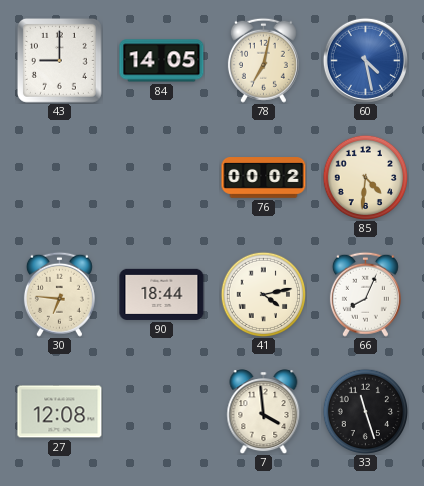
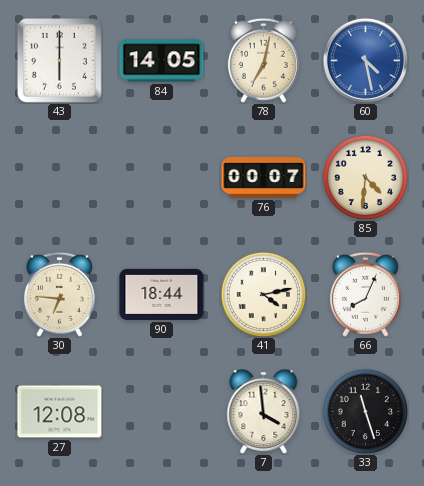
43: 9:00 -> 6:00
76: 00:02 -> 00:07
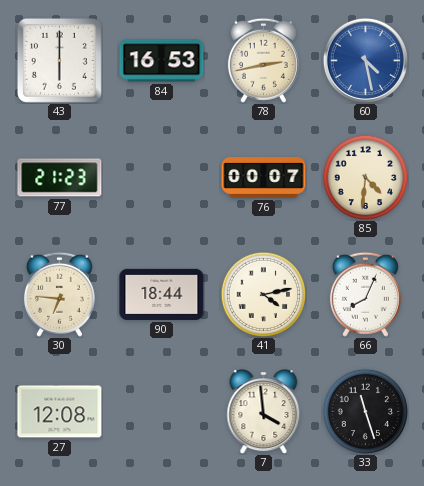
84: 14:05 -> 16:53
78: 7:02 -> 2:43
77: none -> 21:23
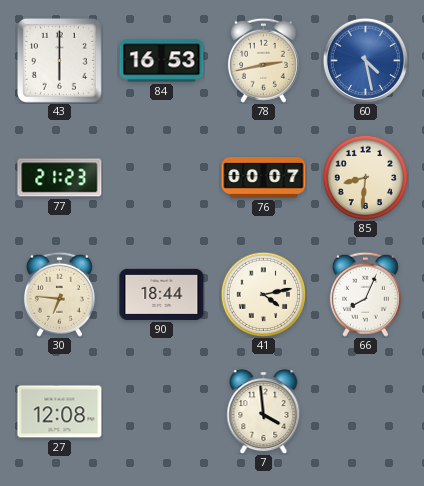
85: 4:31 -> 8:31
33: 11:27 -> none
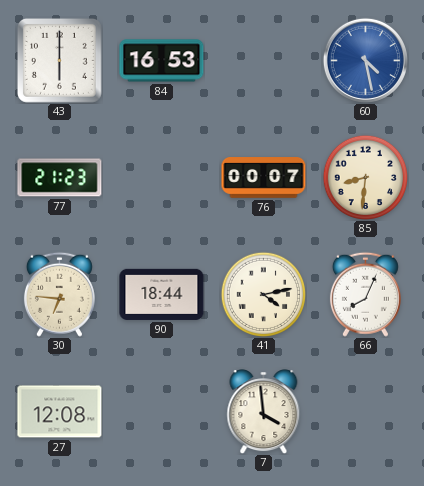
78: 2:43 -> none
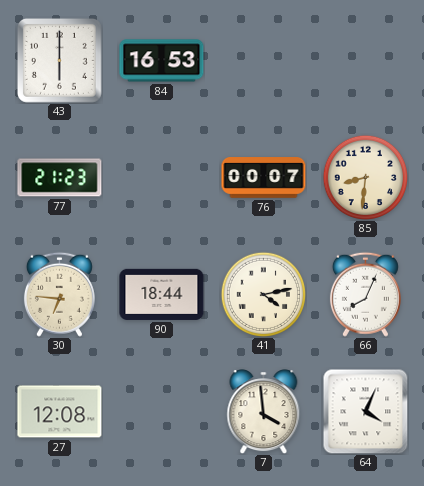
60: 4:28 -> none
64: none -> 4:04
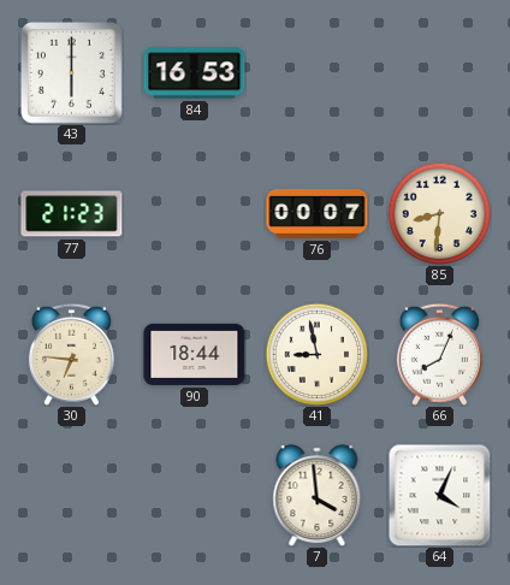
41: 4:13 -> 8:58
27: 12:08 -> none
